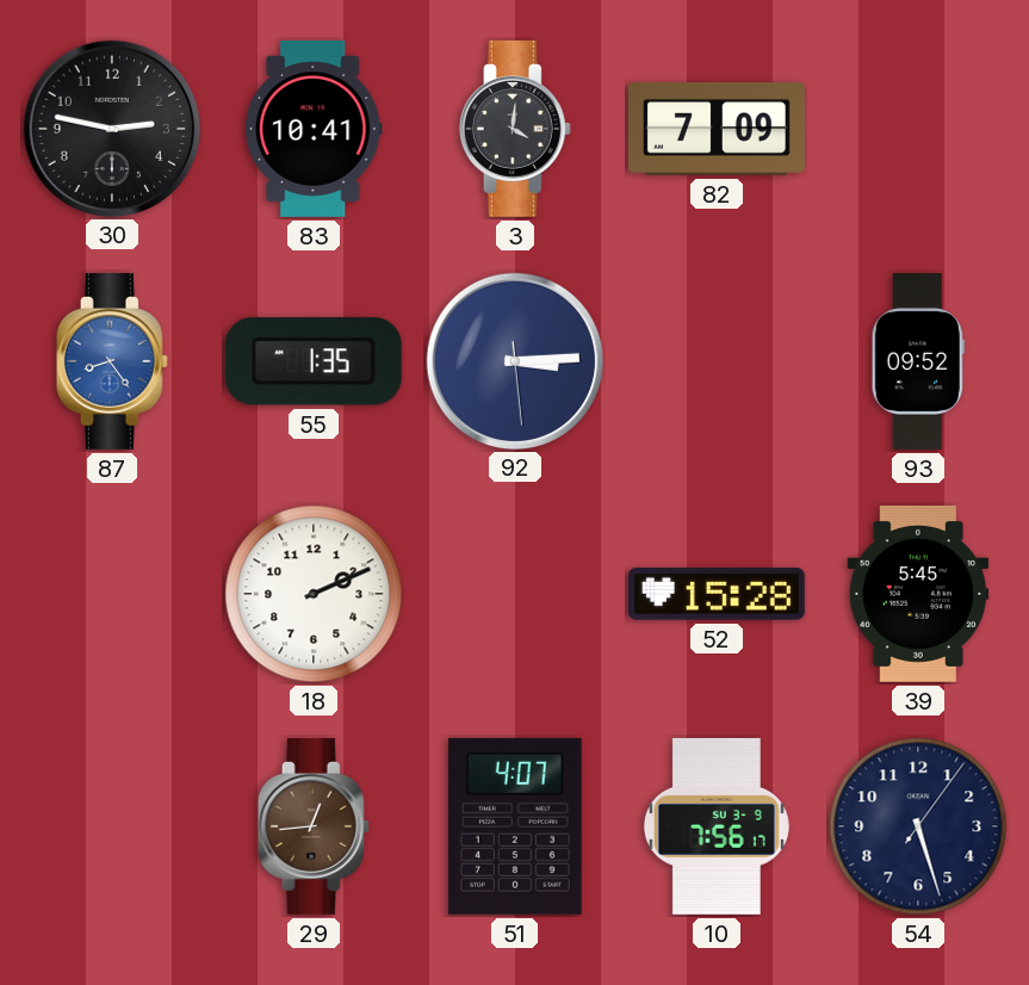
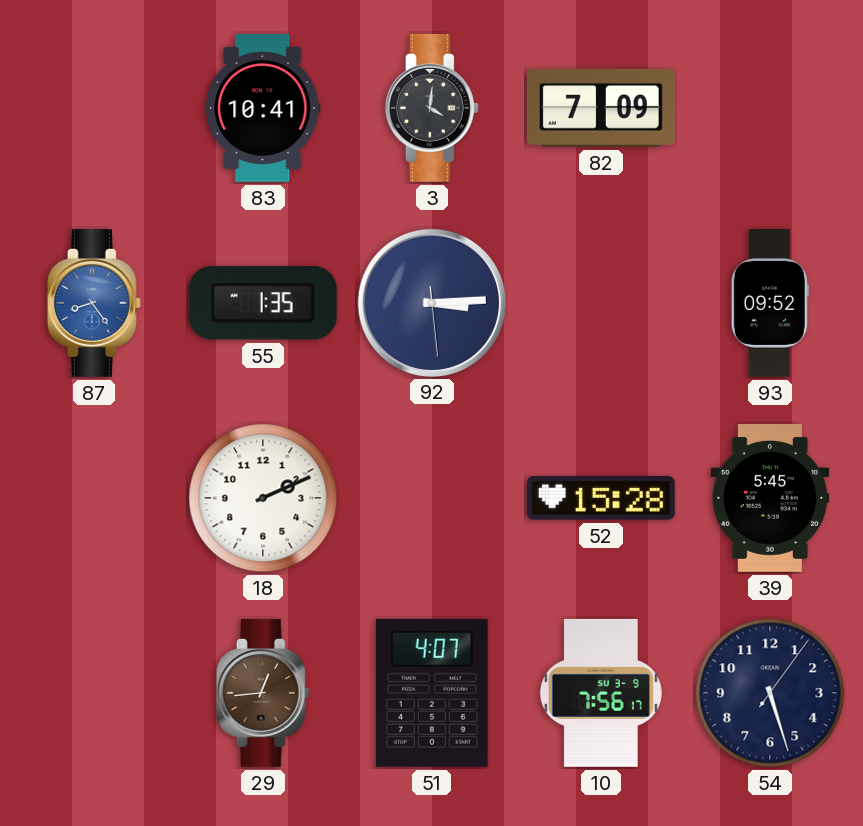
30: 2:47 -> none
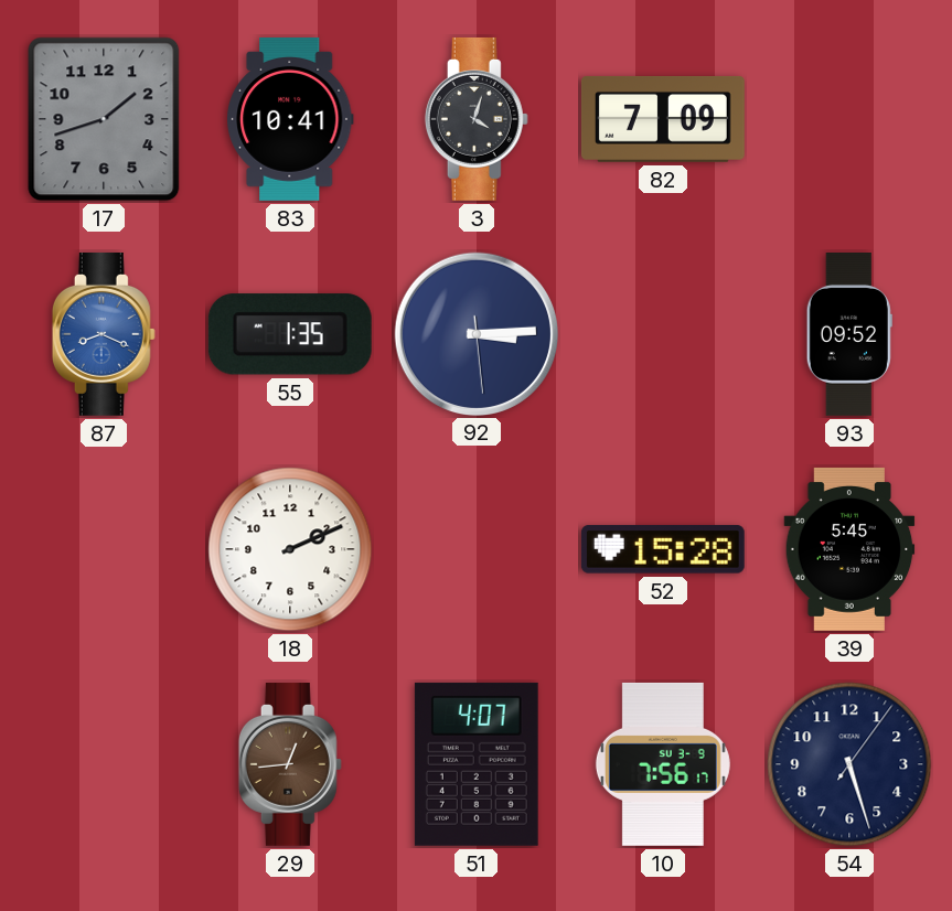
17: none -> 1:42
3: 4:01 -> 4:03
87: 8:24 -> 8:19
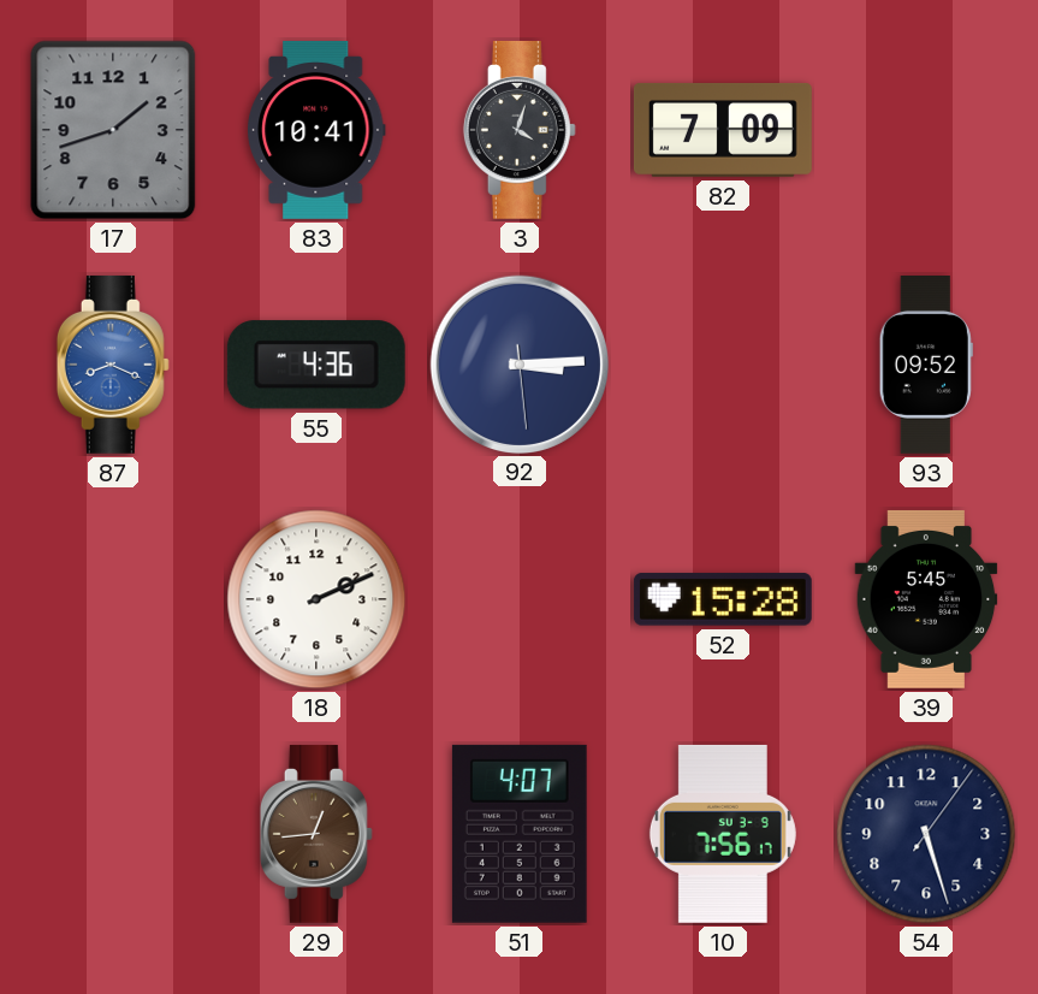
55: 1:35 -> 4:36
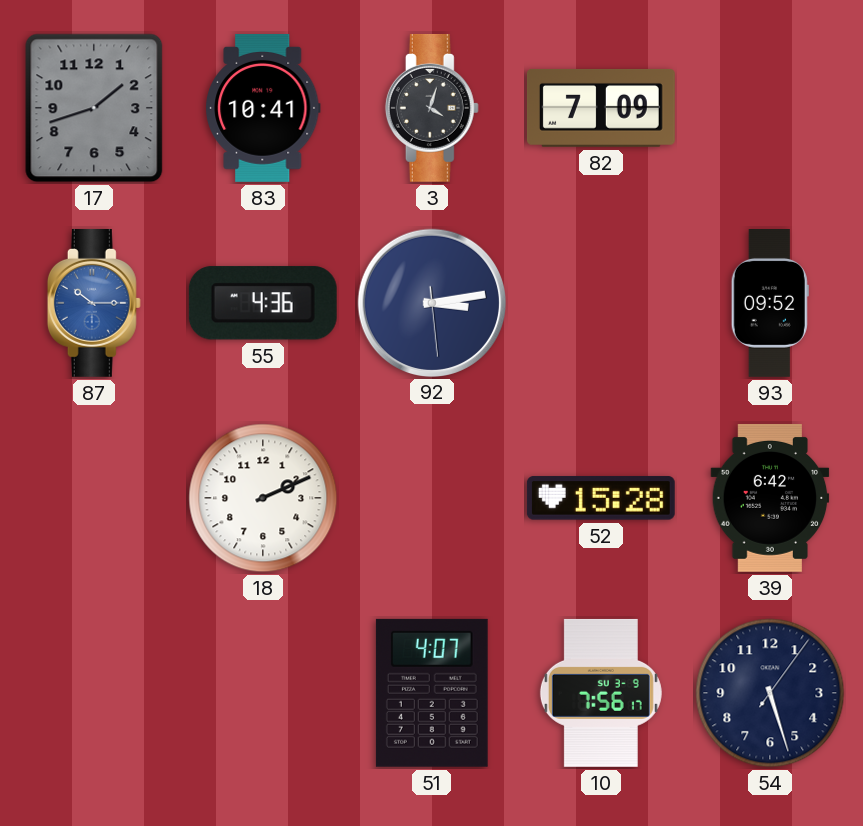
87: 8:19 -> 10:15
92: 3:14 -> 3:13
39: 5:45 -> 6:42
29: 12:44 -> none
